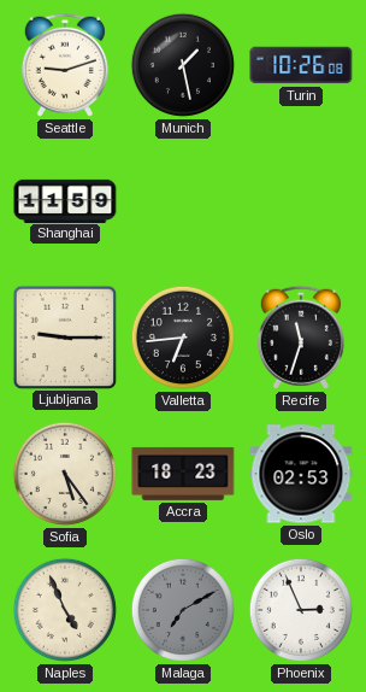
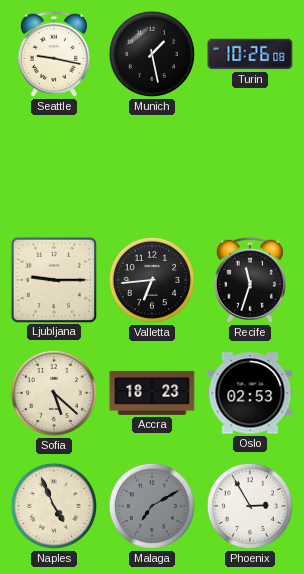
Seattle: 9:12 -> 9:17
Shanghai: 11:59 -> none
Sofia: 5:24 -> 5:22
Phoenix: 2:56 -> 2:55
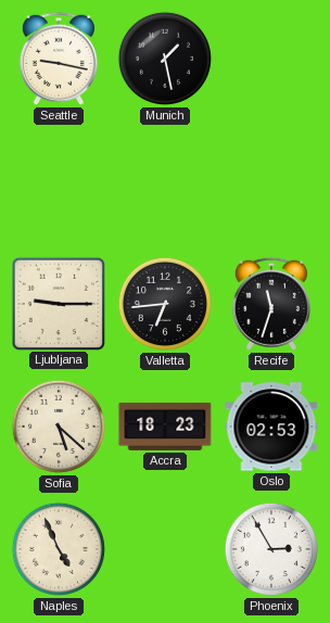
Turin: 10:26 -> none
Malaga: 7:10 -> none
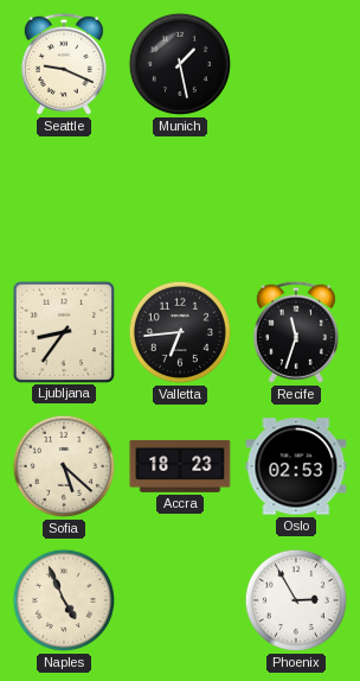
Seattle: 9:17 -> 9:19
Ljubljana: 9:15 -> 8:36
